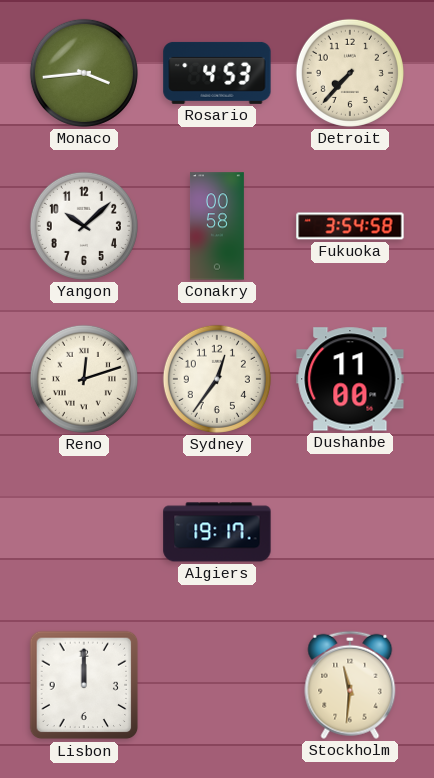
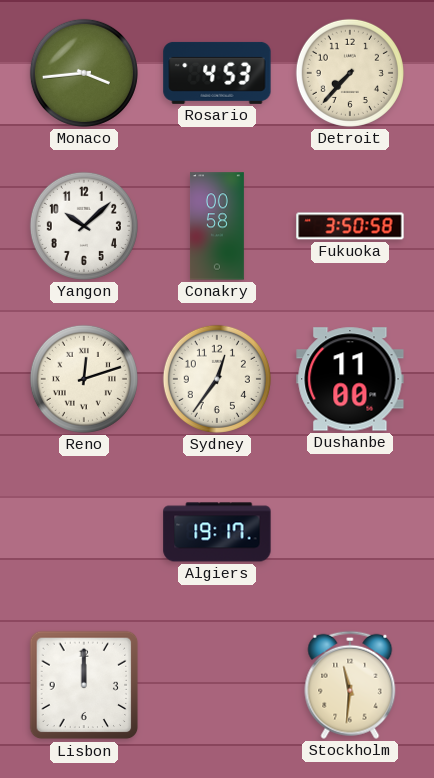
Fukuoka: 3:54 -> 3:50
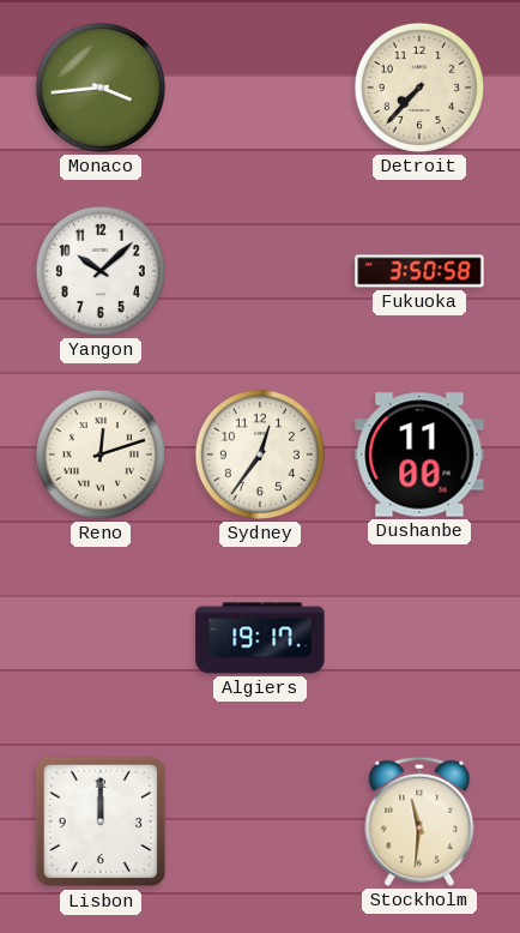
Rosario: 4:53 -> none
Conakry: 00:58 -> none
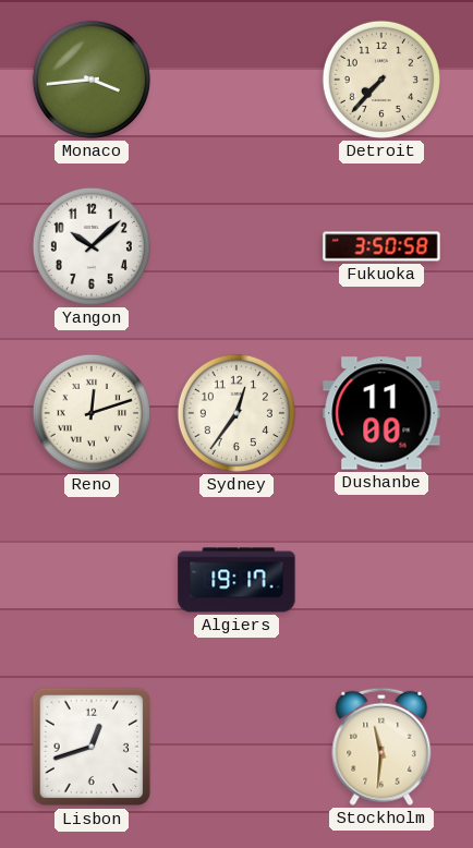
Lisbon: 12:00 -> 12:42
